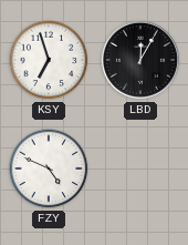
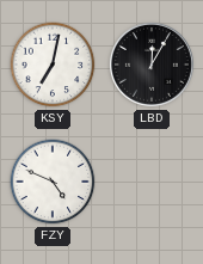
KSY: 6:57 -> 7:02
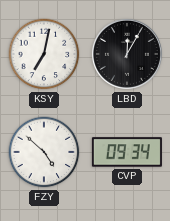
FZY: 4:49 -> 4:52
CVP: none -> 09:34
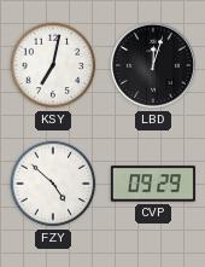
LBD: 12:05 -> 12:03
CVP: 09:34 -> 09:29
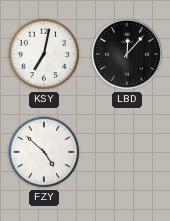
LBD: 12:03 -> 12:07
CVP: 09:29 -> none
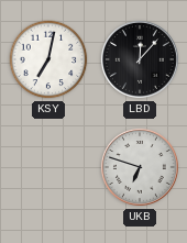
FZY: 4:52 -> none
UKB: none -> 6:48
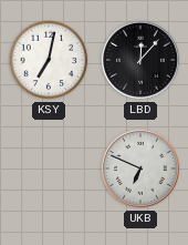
UKB: 6:48 -> 6:49
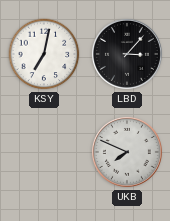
LBD: 12:07 -> 3:07
UKB: 6:49 -> 7:49
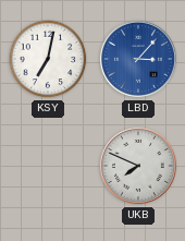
LBD dial: black -> blue
